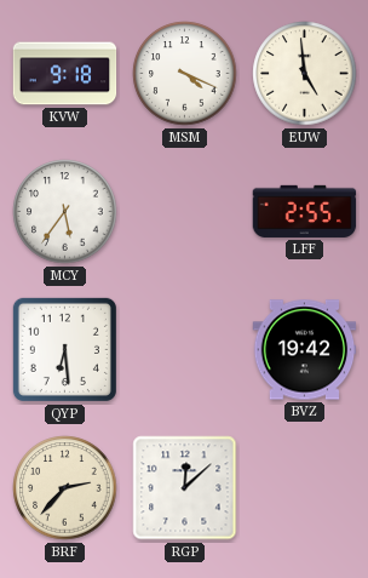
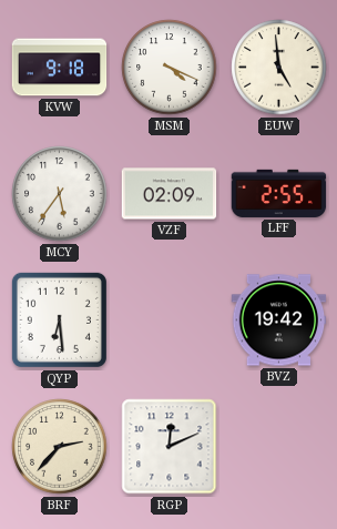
VZF: none -> 02:09
RGP: 12:08 -> 12:11
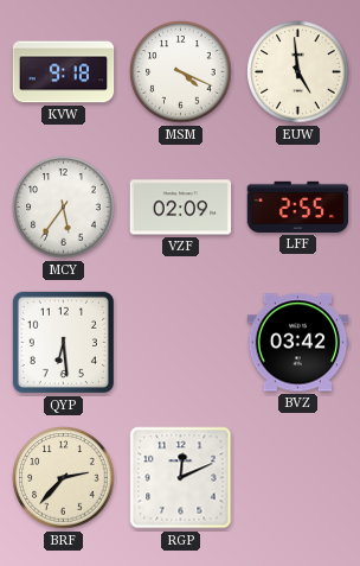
BVZ: 19:42 -> 03:42
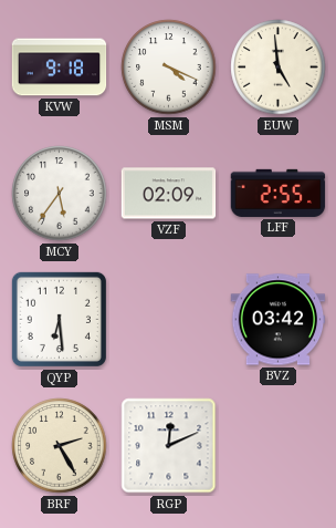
BRF: 2:37 -> 2:25
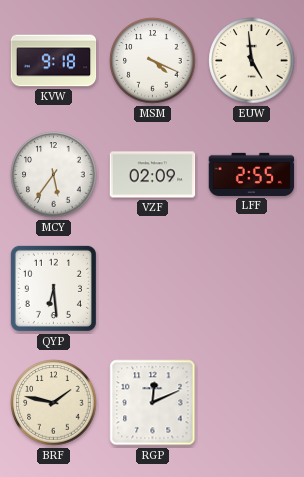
BVZ: 03:42 -> none
BRF: 2:25 -> 1:47
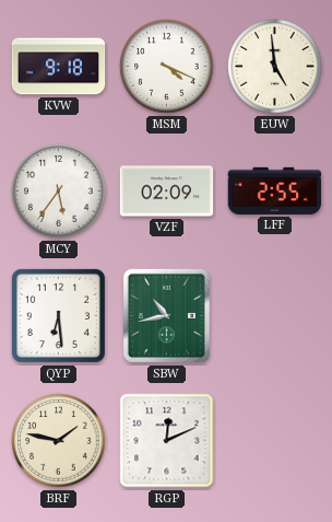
SBW: none -> 10:43
